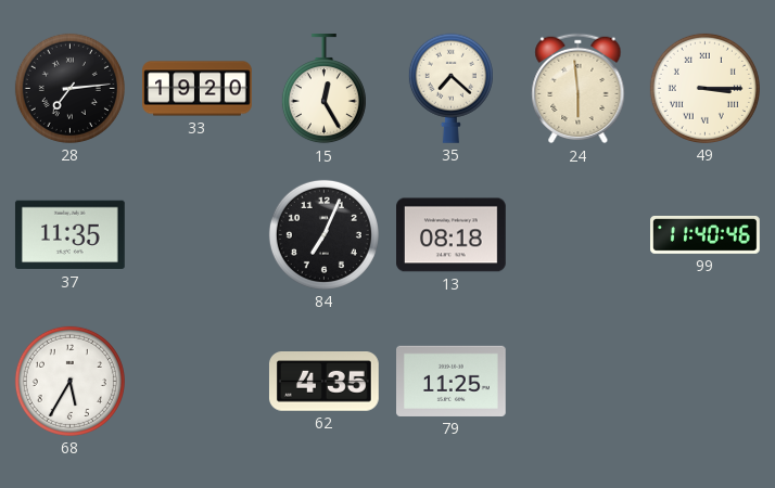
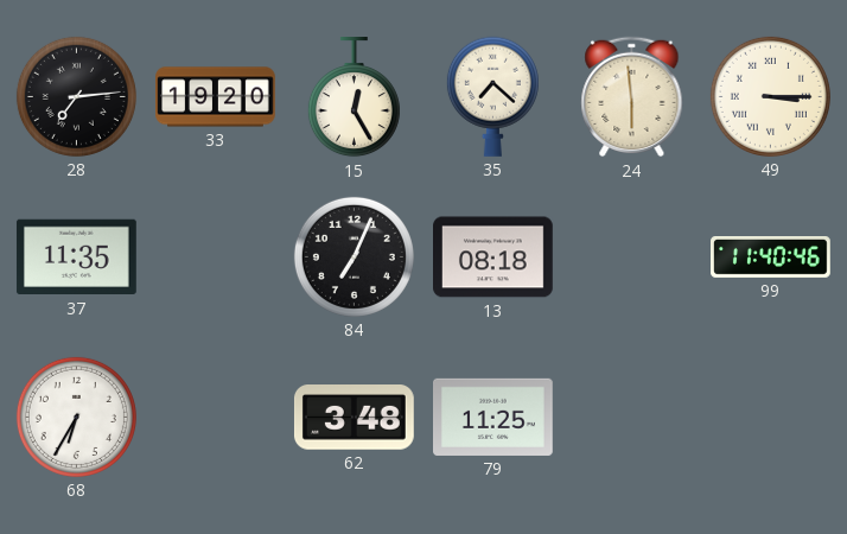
68: 5:35 -> 6:35
62: 4:35 -> 3:48
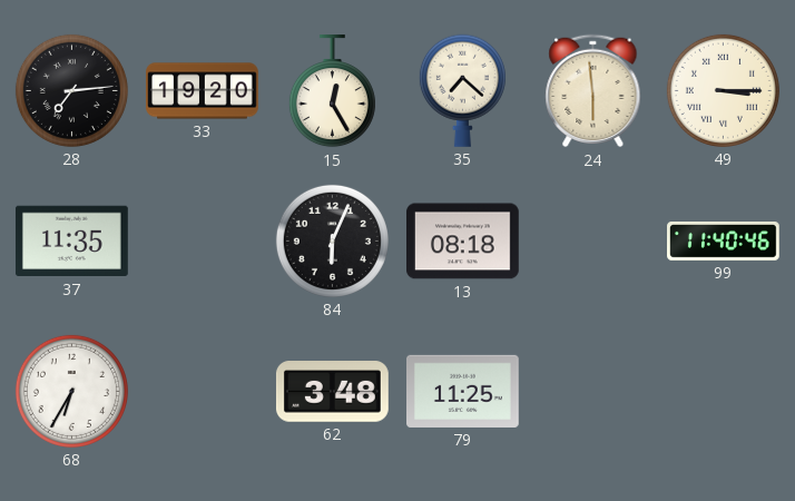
84: 7:04 -> 6:04
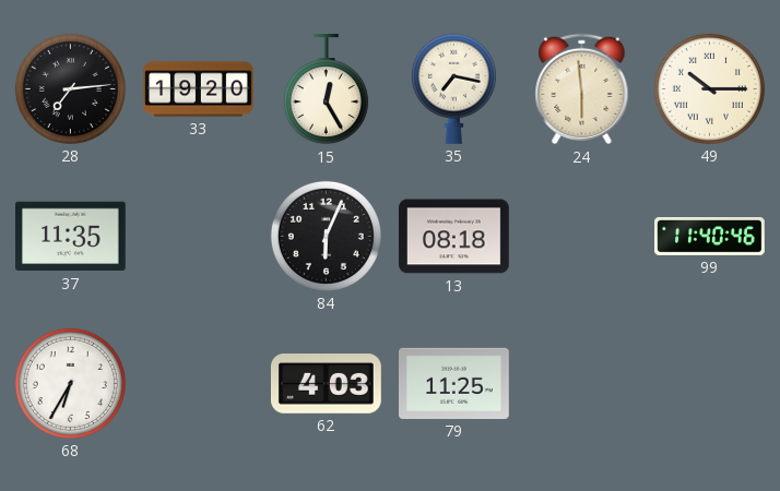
35: 7:22 -> 7:17
49: 3:15 -> 10:15
62: 3:48 -> 4:03
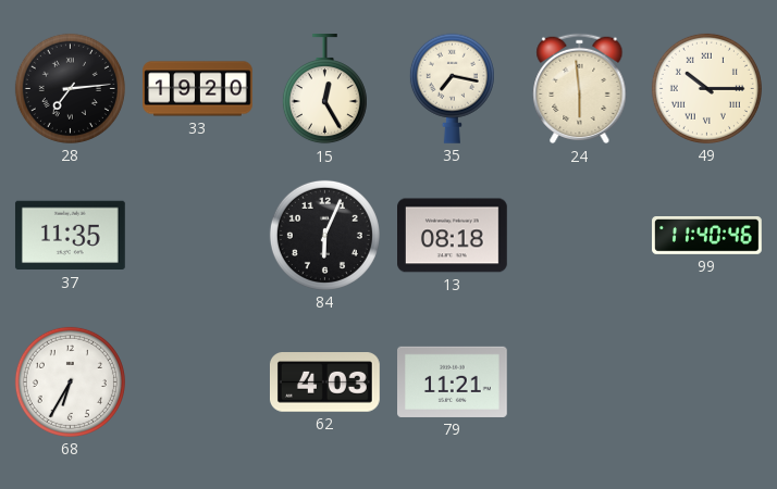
79: 11:25 -> 11:21
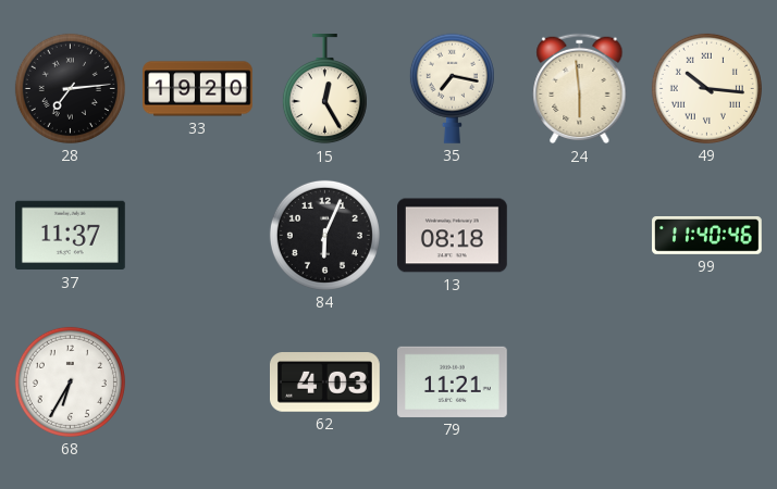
49: 10:15 -> 10:16
37: 11:35 -> 11:37
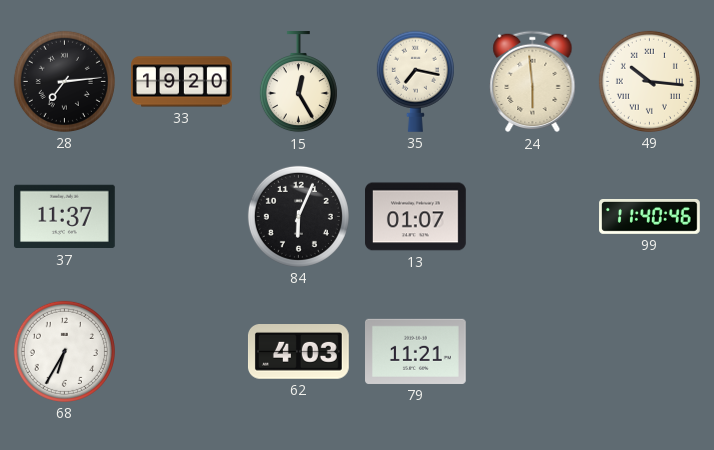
13: 08:18 -> 01:07
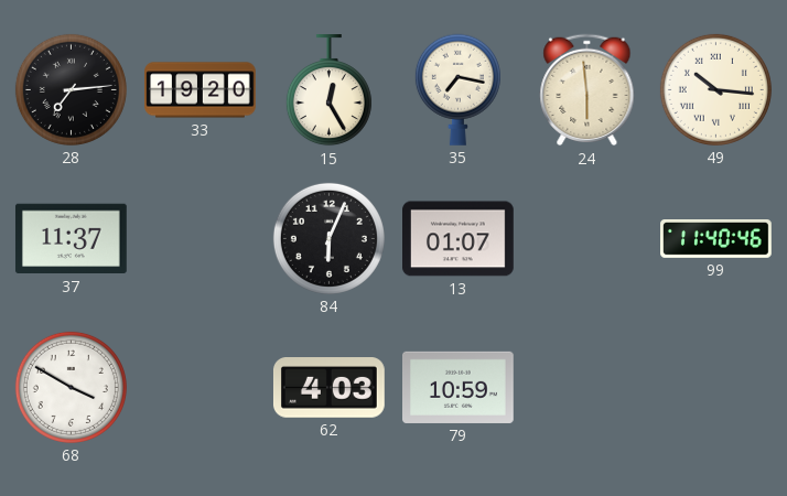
68: 6:35 -> 3:50
79: 11:21 -> 10:59
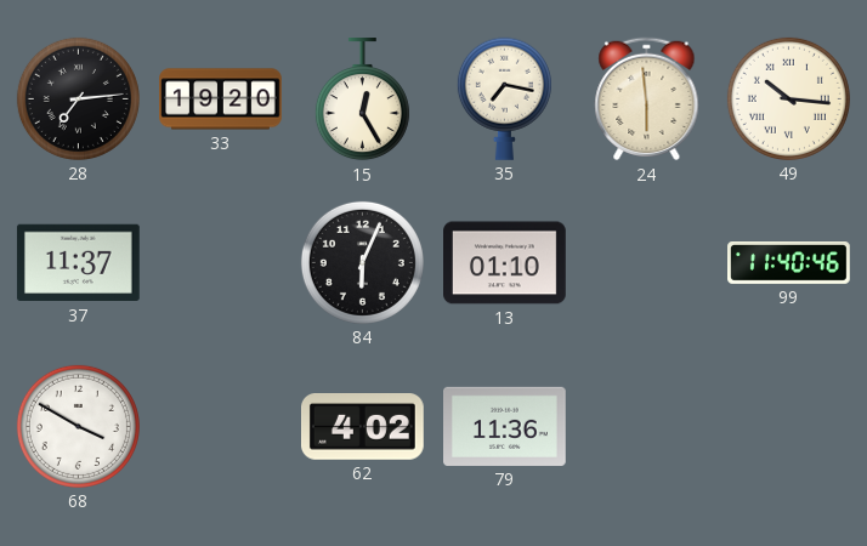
13: 01:07 -> 01:10
62: 4:03 -> 4:02
79: 10:59 -> 11:36
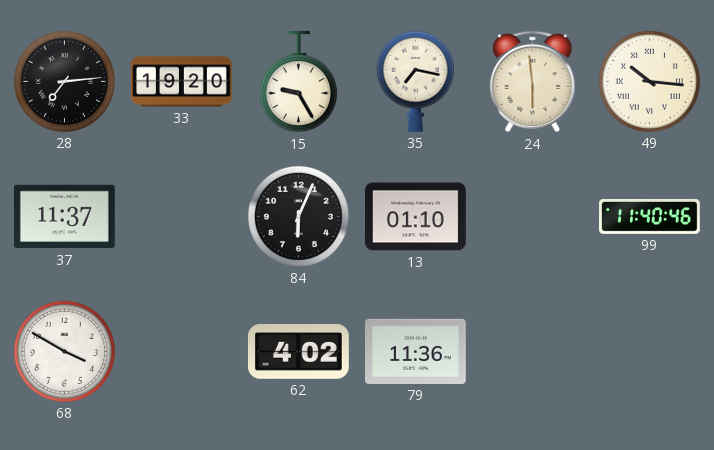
15: 12:25 -> 9:25
